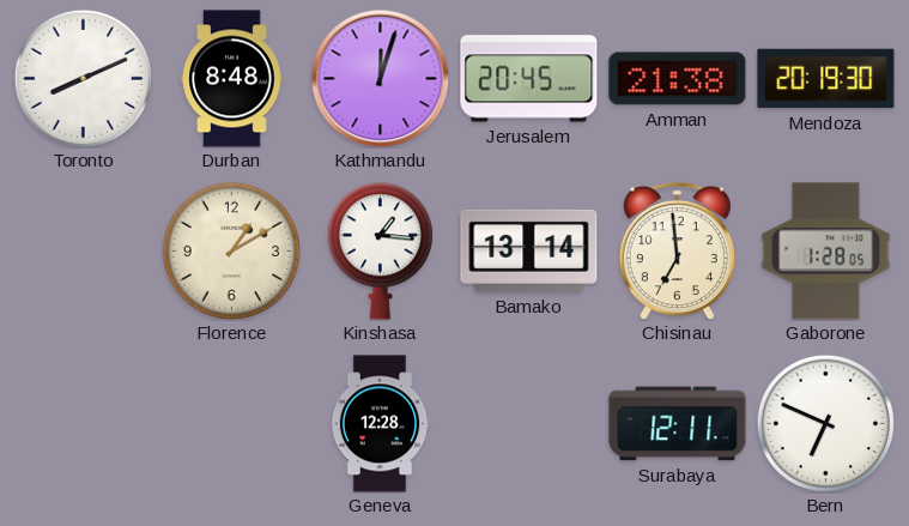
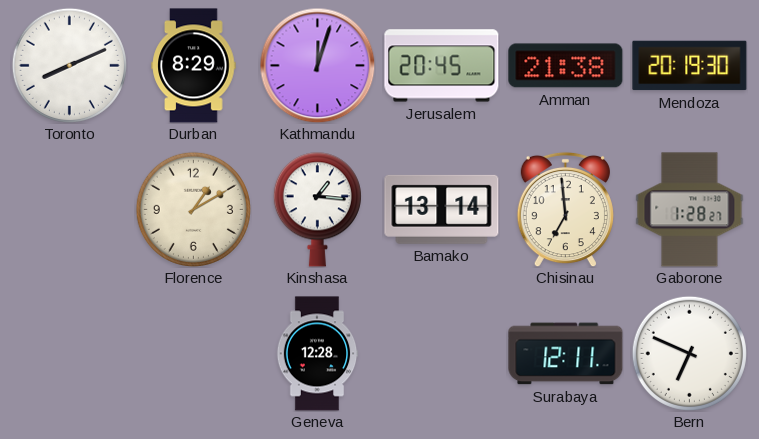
Durban: 8:48 -> 8:29
Gaborone: 1:28:05 -> 1:28:27
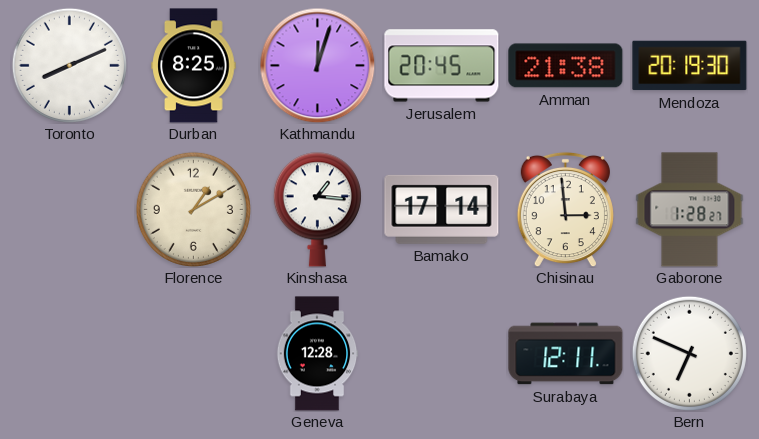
Durban: 8:29 -> 8:25
Bamako: 13:14 -> 17:14
Chisinau: 6:59 -> 2:59
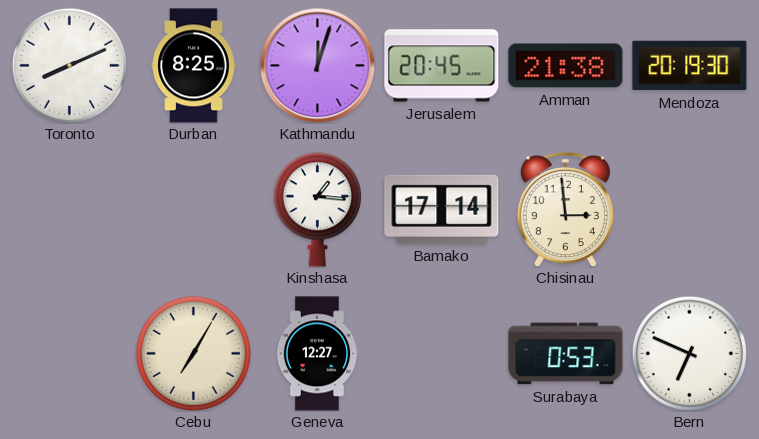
Florence: 1:10 -> none
Gaborone: 1:28 -> none
Cebu: none -> 7:05
Geneva: 12:28 -> 12:27
Surabaya: 12:11 -> 0:53
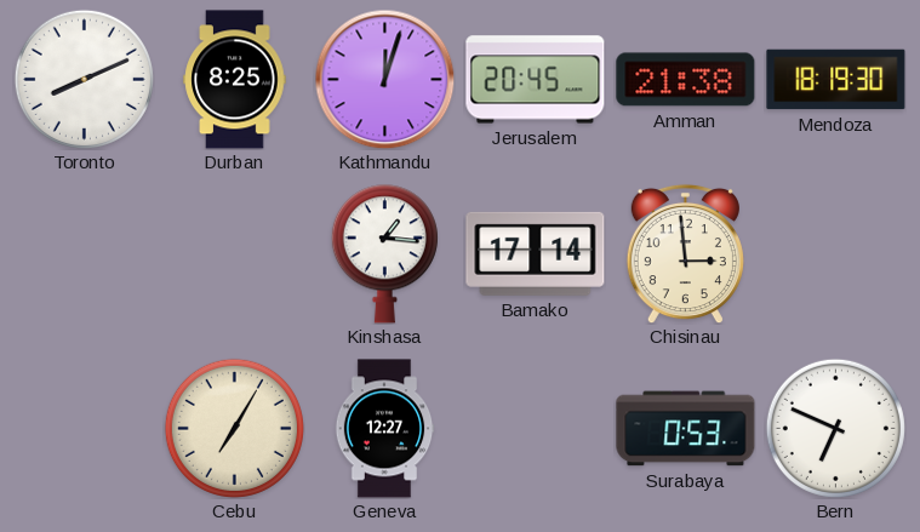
Mendoza: 20:19 -> 18:19
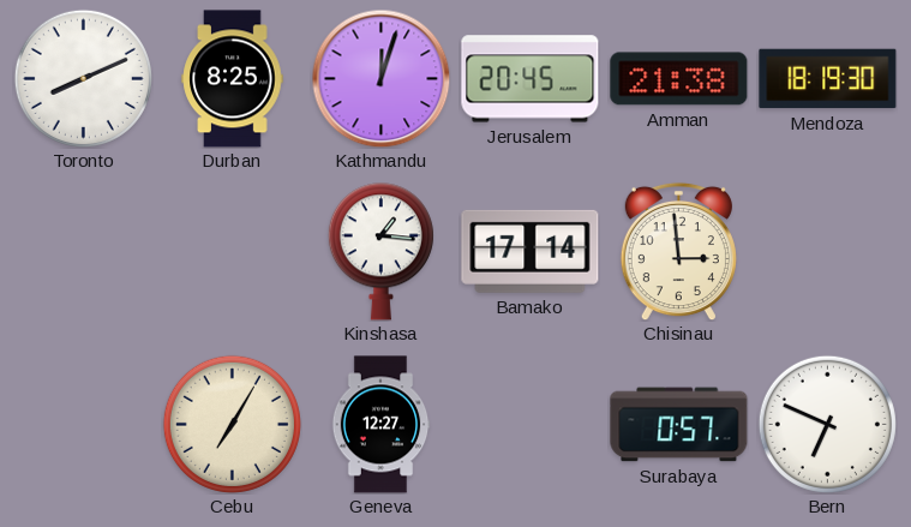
Surabaya: 0:53 -> 0:57
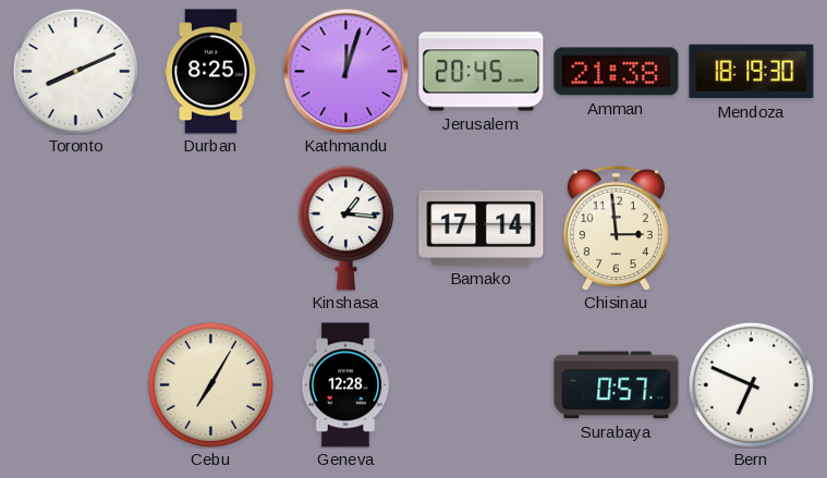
Geneva: 12:27 -> 12:28
